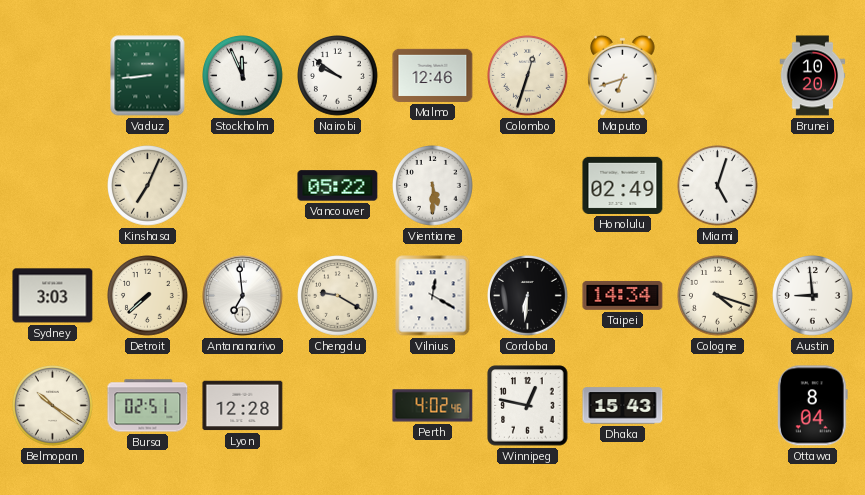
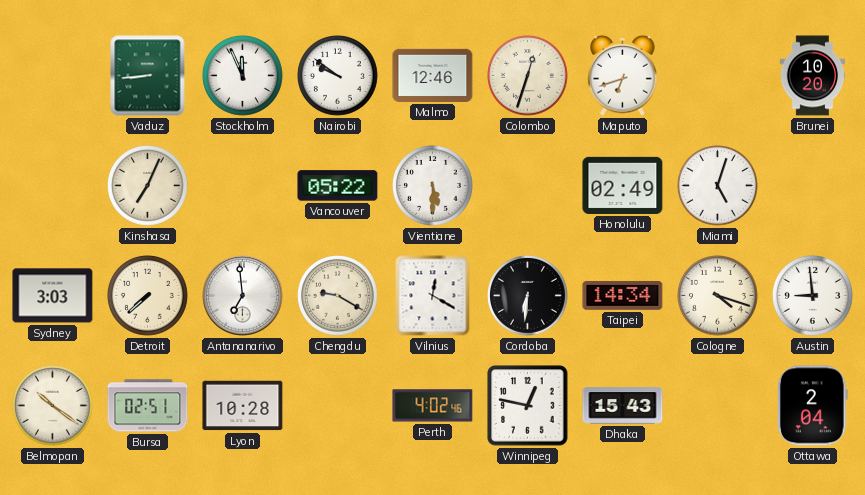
Lyon: 12:28 -> 10:28
Ottawa: 8:04 -> 2:04
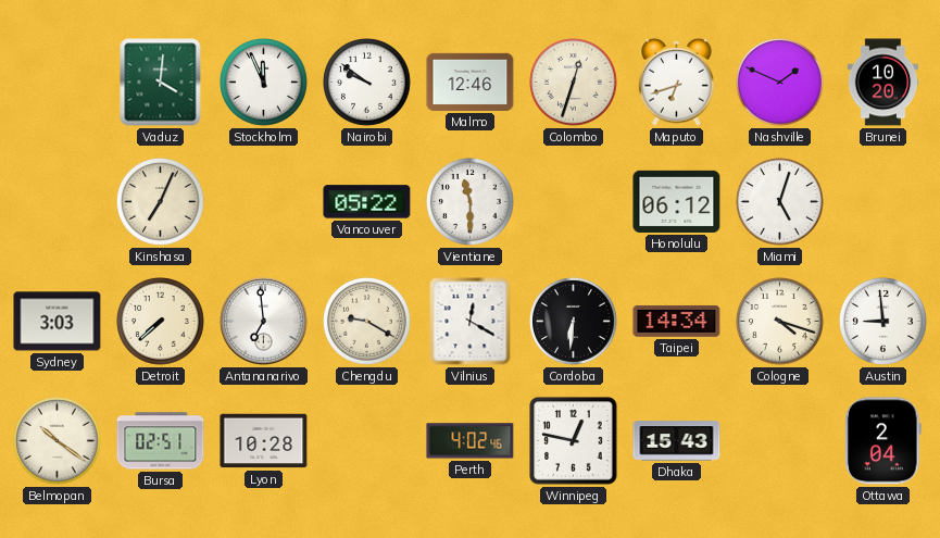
Vaduz: 8:44 -> 4:01
Nashville: none -> 1:49
Vientiane: 5:30 -> 11:30
Honolulu: 02:49 -> 06:12
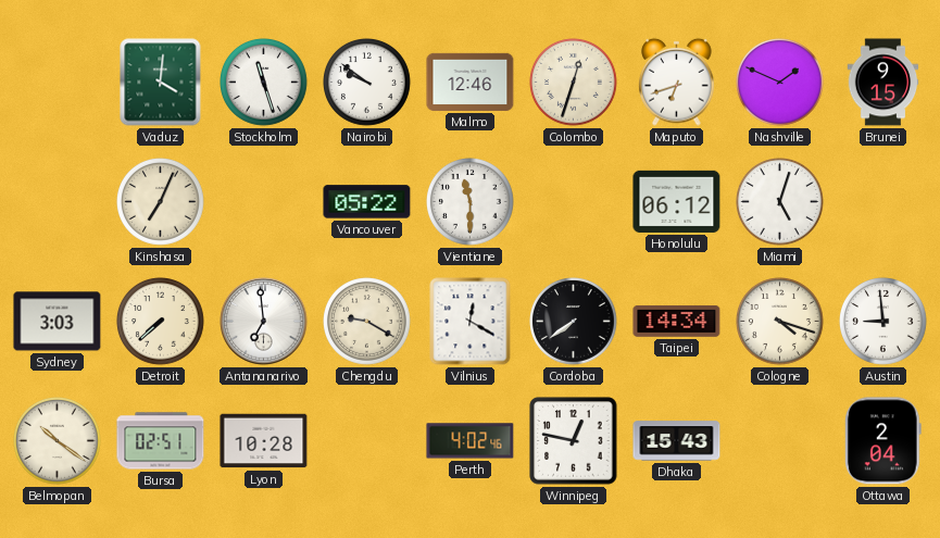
Stockholm: 11:56 -> 11:27
Brunei: 10:20 -> 9:15
Cordoba: 6:31 -> 7:39
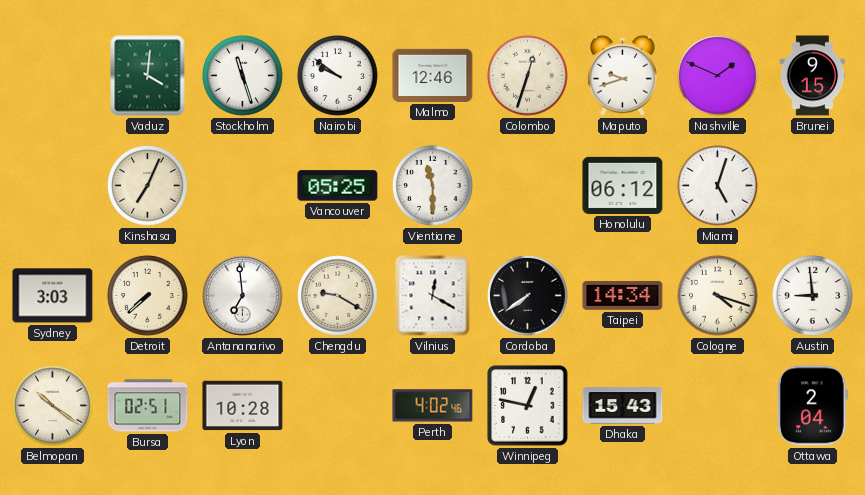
Maputo: 6:42 -> 9:42
Vancouver: 05:22 -> 05:25
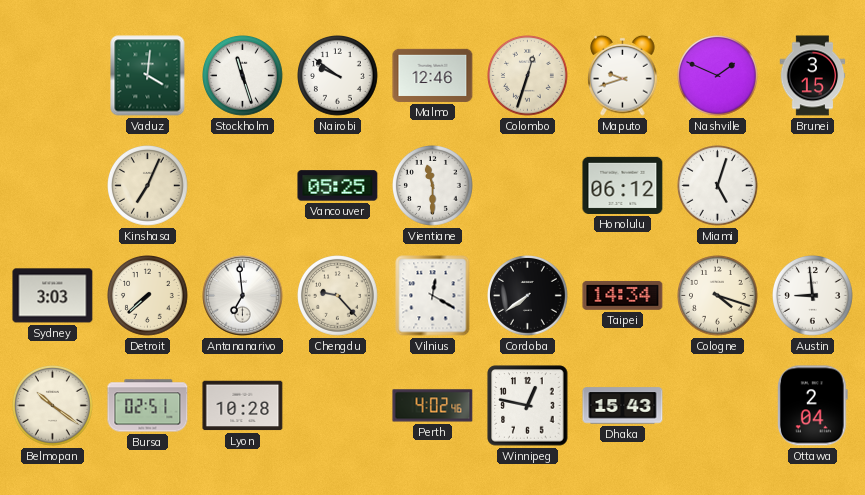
Brunei: 9:15 -> 3:15
Chengdu: 9:20 -> 9:23
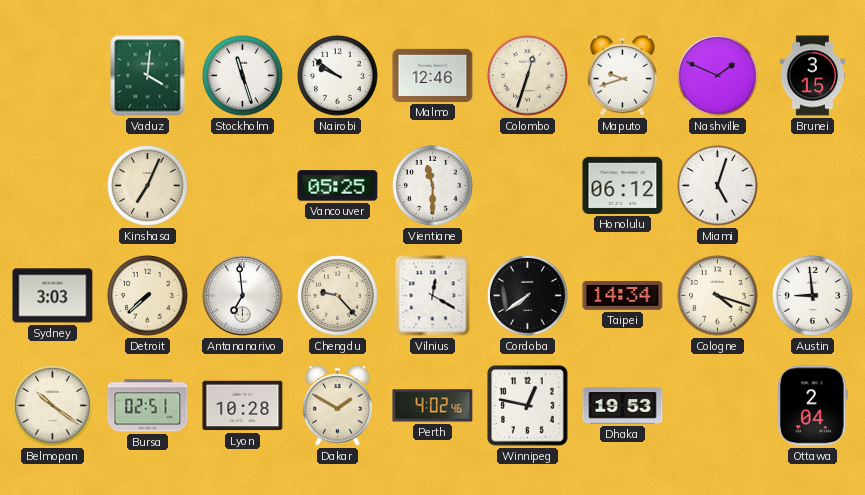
Dakar: none -> 1:50
Dhaka: 15:43 -> 19:53
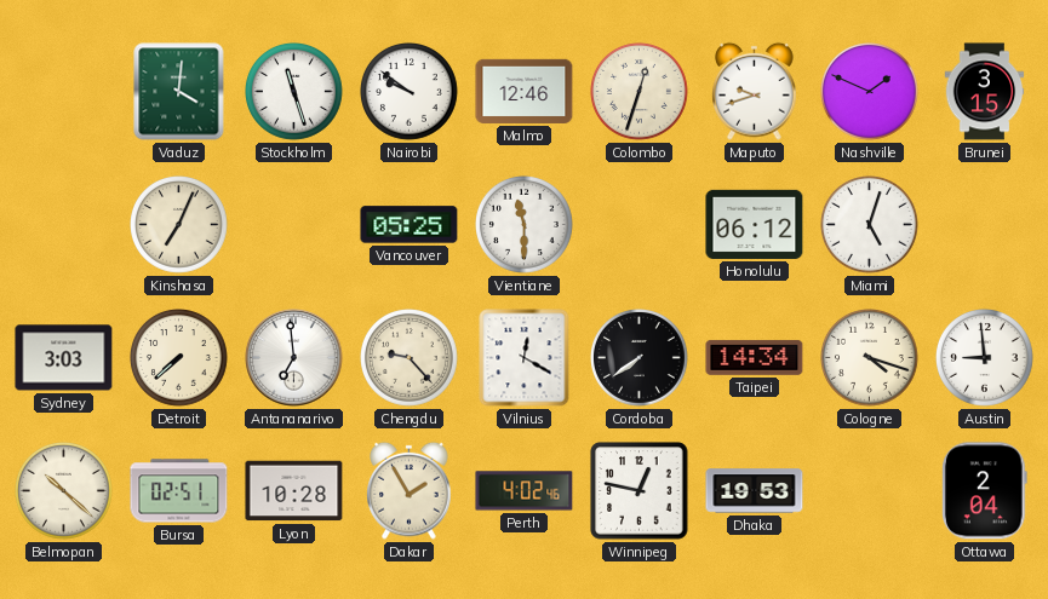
Belmopan: 10:21 -> 10:22
Dakar: 1:50 -> 1:55
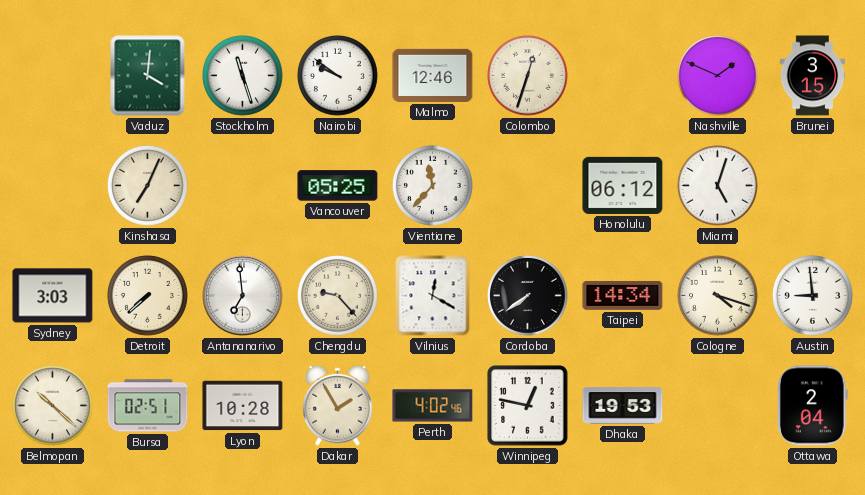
Maputo: 9:42 -> none
Vientiane: 11:30 -> 11:37
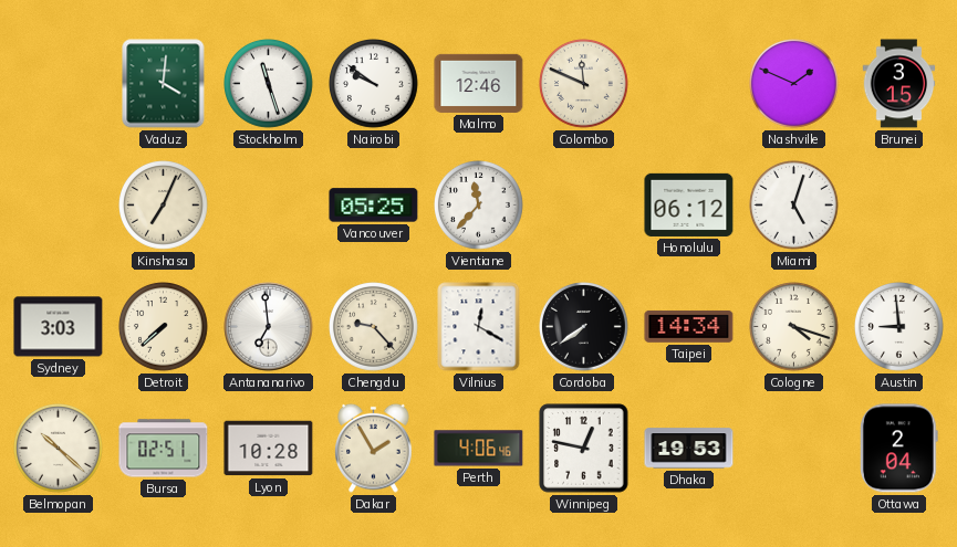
Colombo: 12:33 -> 11:49
Perth: 4:02 -> 4:06
